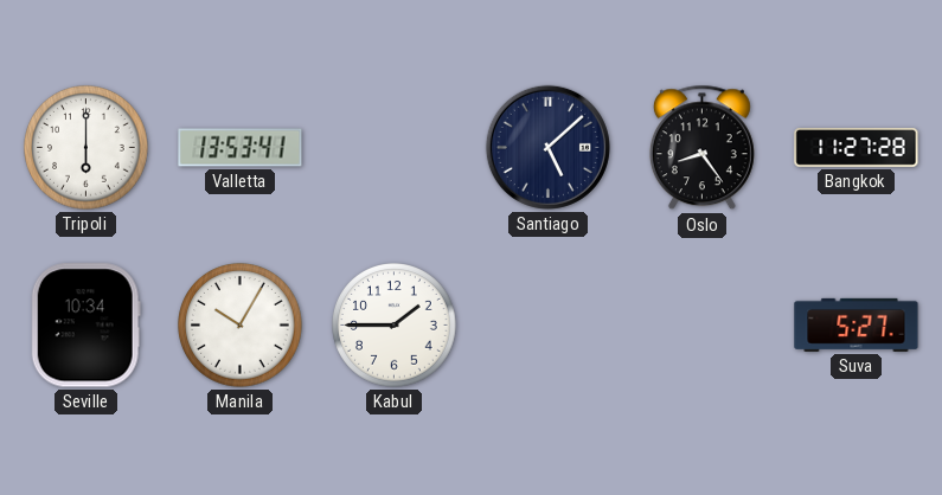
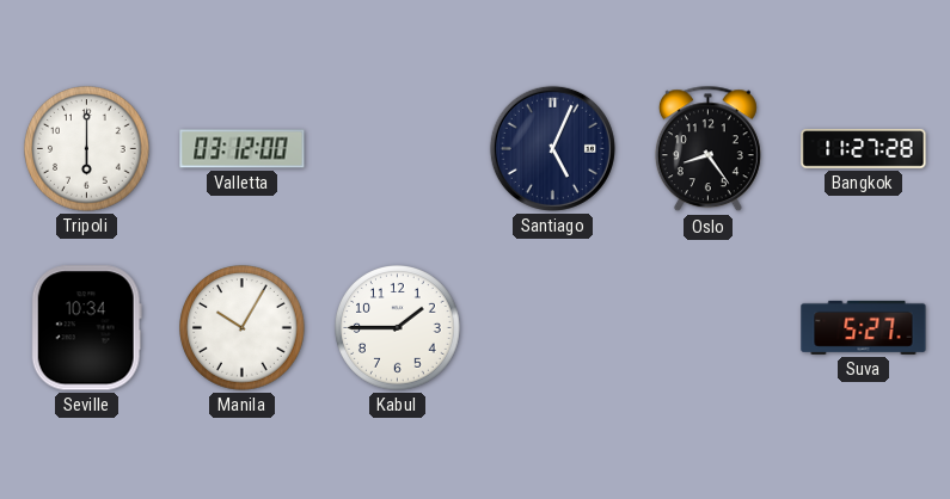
Valletta: 13:53 -> 03:12
Santiago: 5:08 -> 5:04
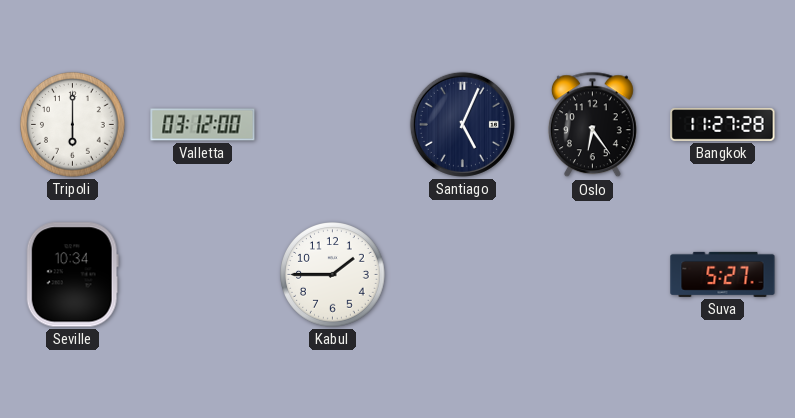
Oslo: 8:24 -> 6:24
Manila: 10:05 -> none
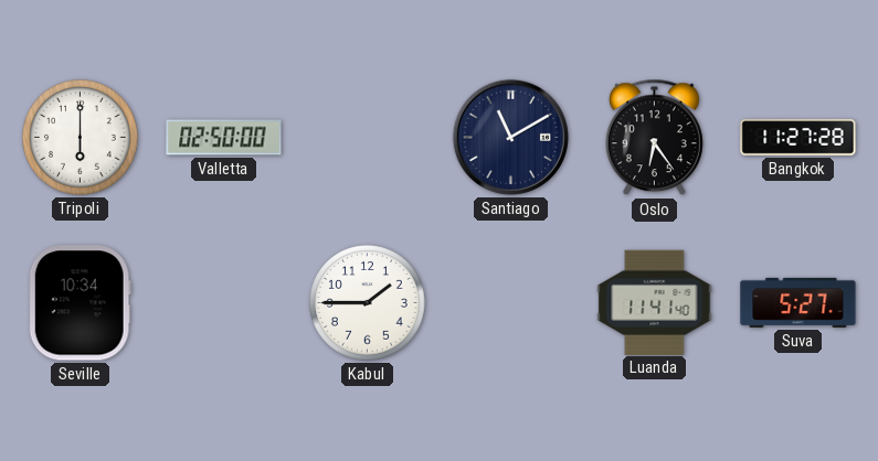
Valletta: 03:12 -> 02:50
Santiago: 5:04 -> 11:10
Luanda: none -> 11:41
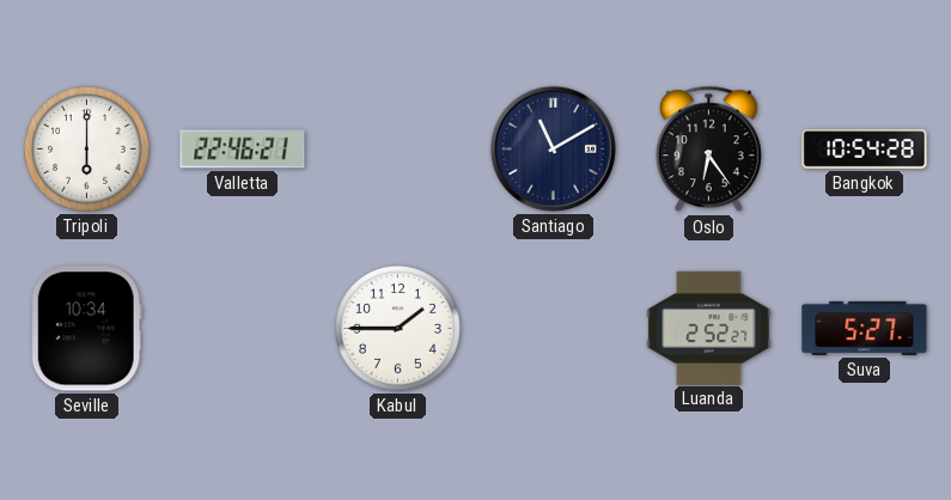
Valletta: 02:50 -> 22:46
Bangkok: 11:27 -> 10:54
Luanda: 11:41 -> 2:52
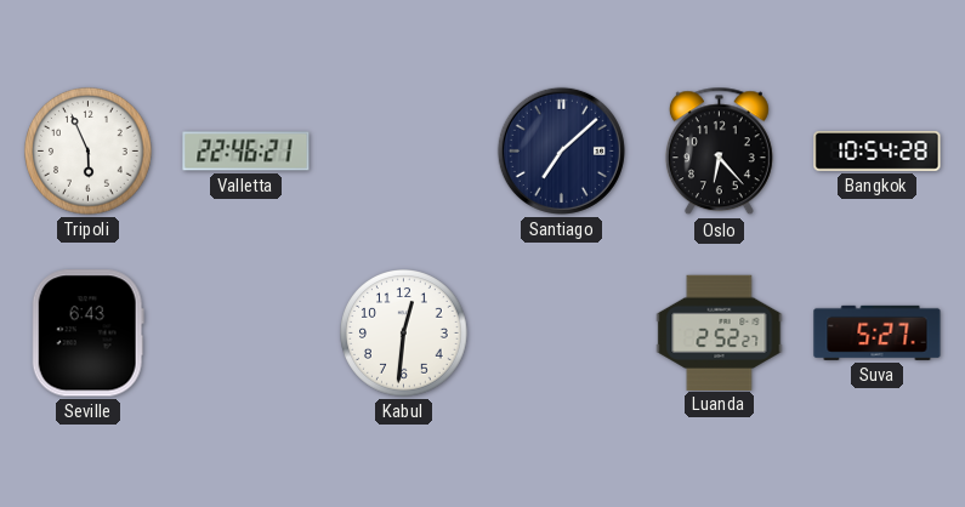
Tripoli: 6:00 -> 5:56
Santiago: 11:10 -> 7:08
Oslo: 6:24 -> 6:23
Seville: 10:34 -> 6:43
Kabul: 1:45 -> 12:31
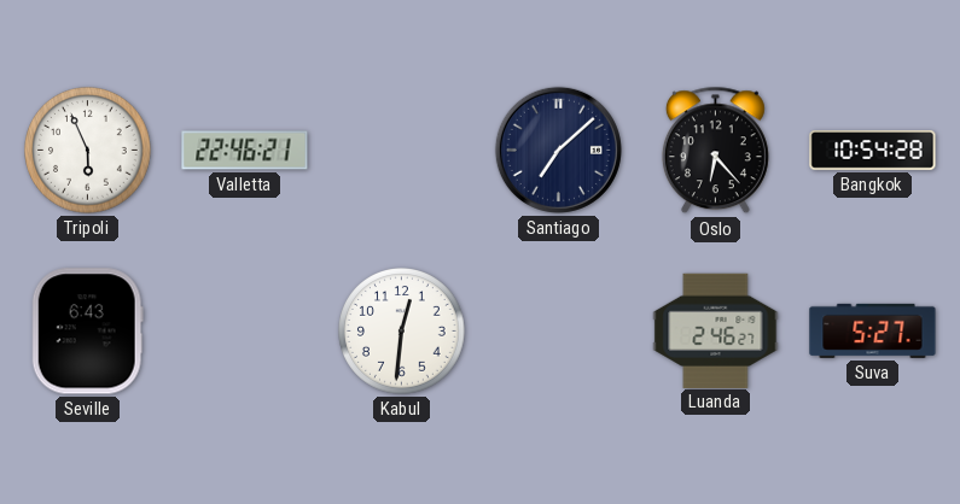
Luanda: 2:52 -> 2:46
